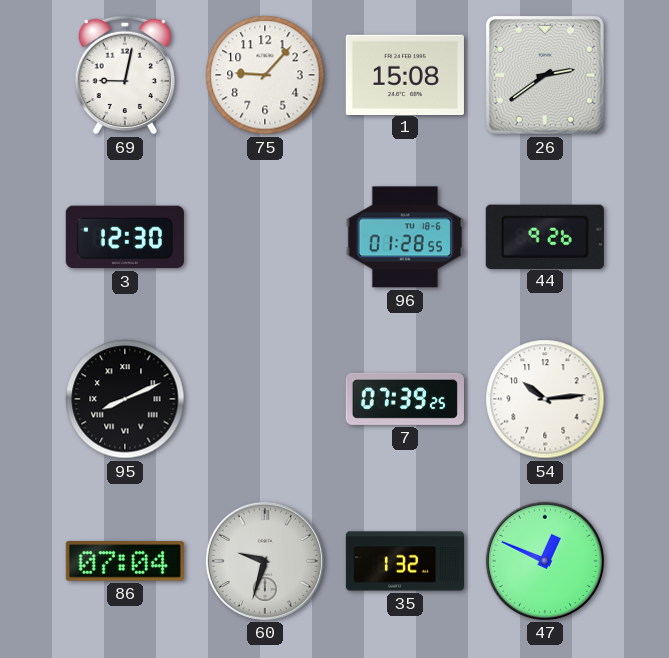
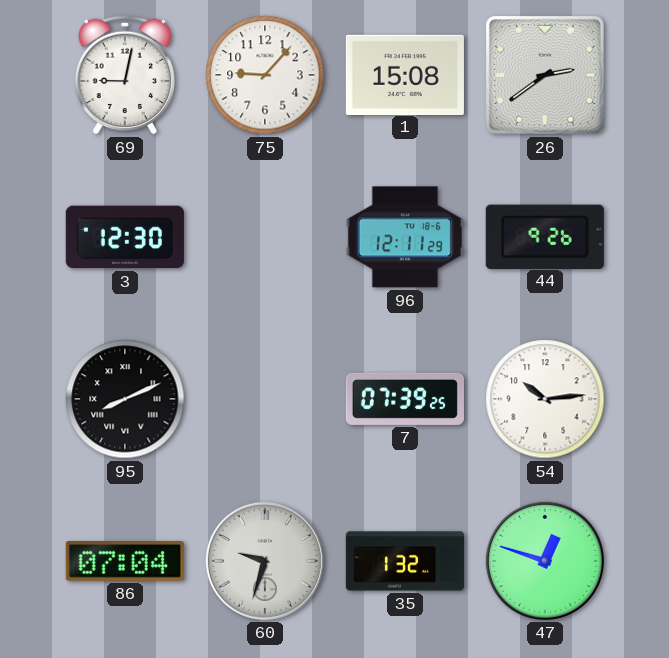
96: 01:28 -> 12:11
47: 12:49 -> 12:48
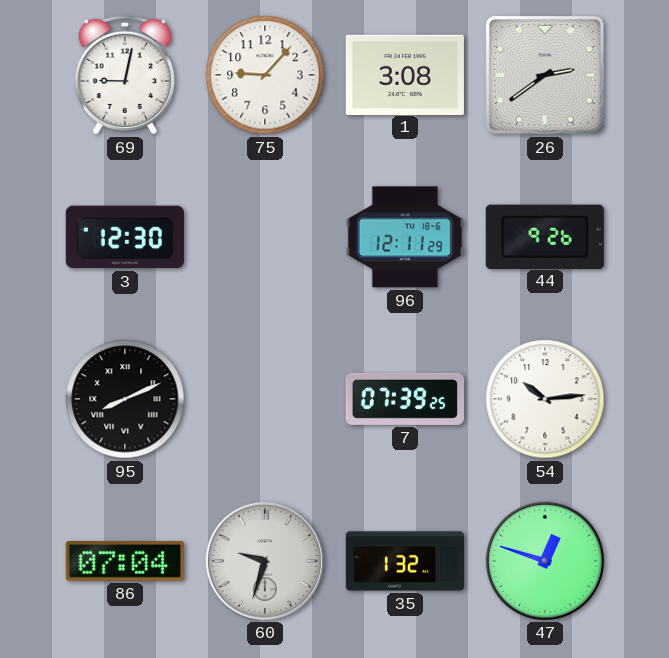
1: 15:08 -> 3:08
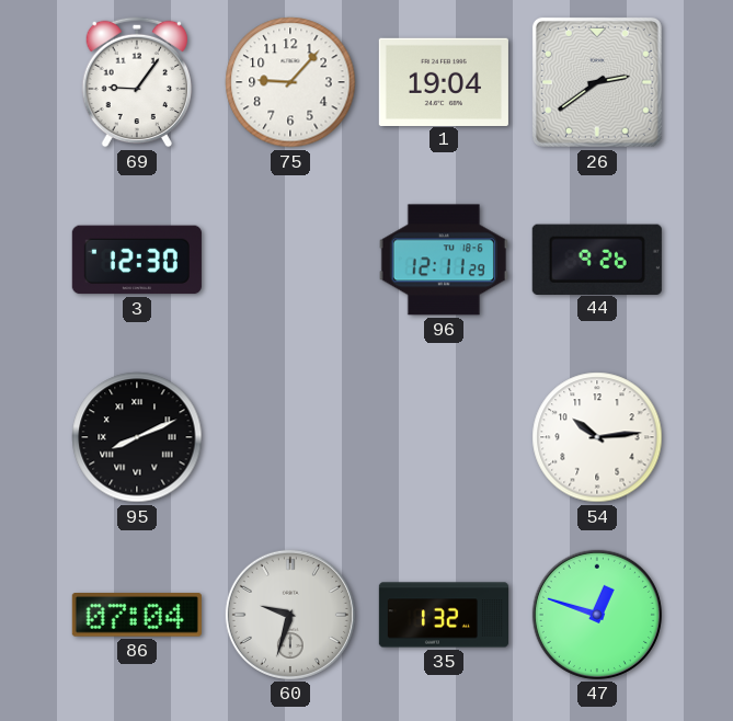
69: 9:02 -> 9:06
1: 3:08 -> 19:04
7: 07:39 -> none
